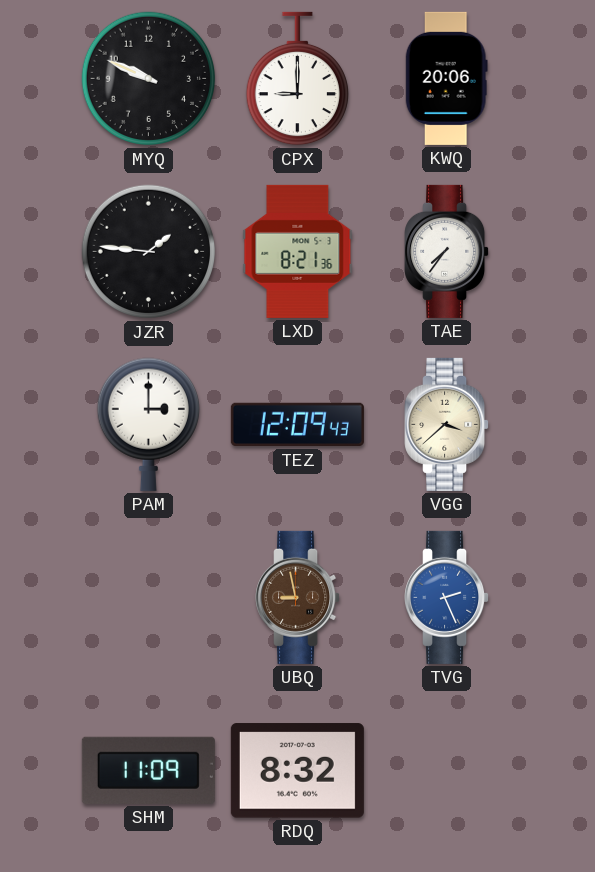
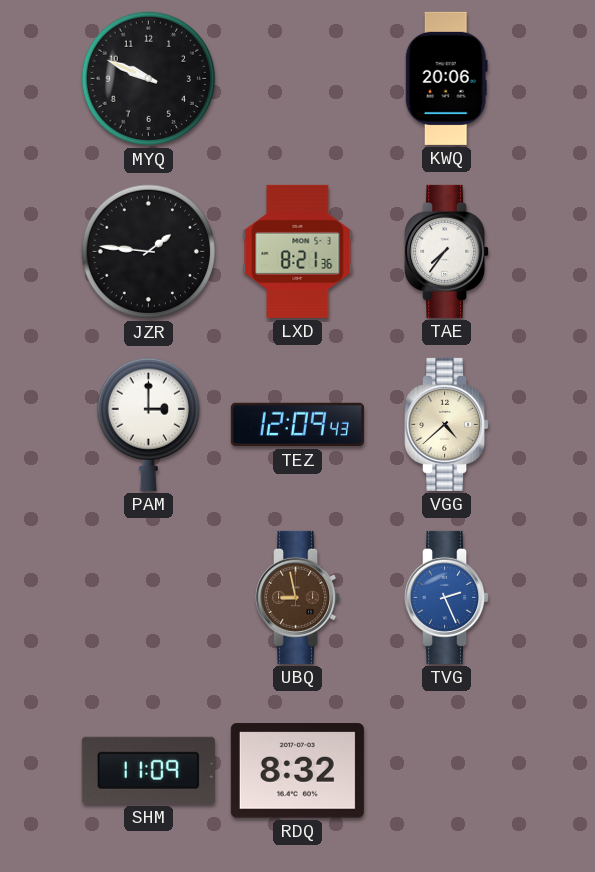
CPX: 9:00 -> none
VGG: 3:38 -> 4:38
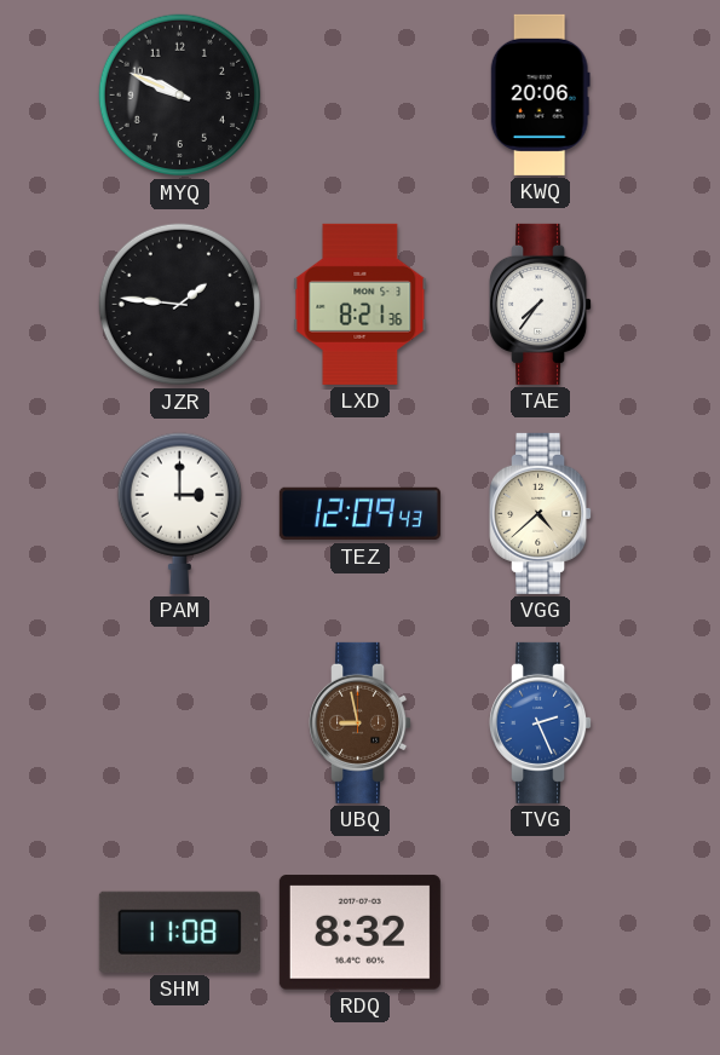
SHM: 11:09 -> 11:08
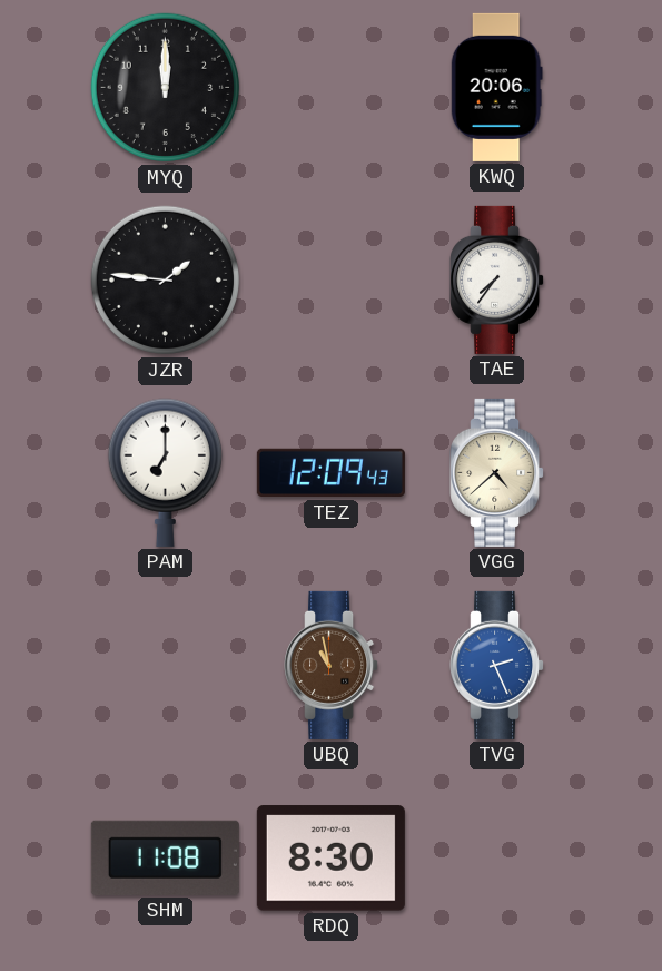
MYQ: 9:49 -> 12:00
LXD: 8:21 -> none
PAM: 3:00 -> 7:00
UBQ: 8:58 -> 10:58
RDQ: 8:32 -> 8:30
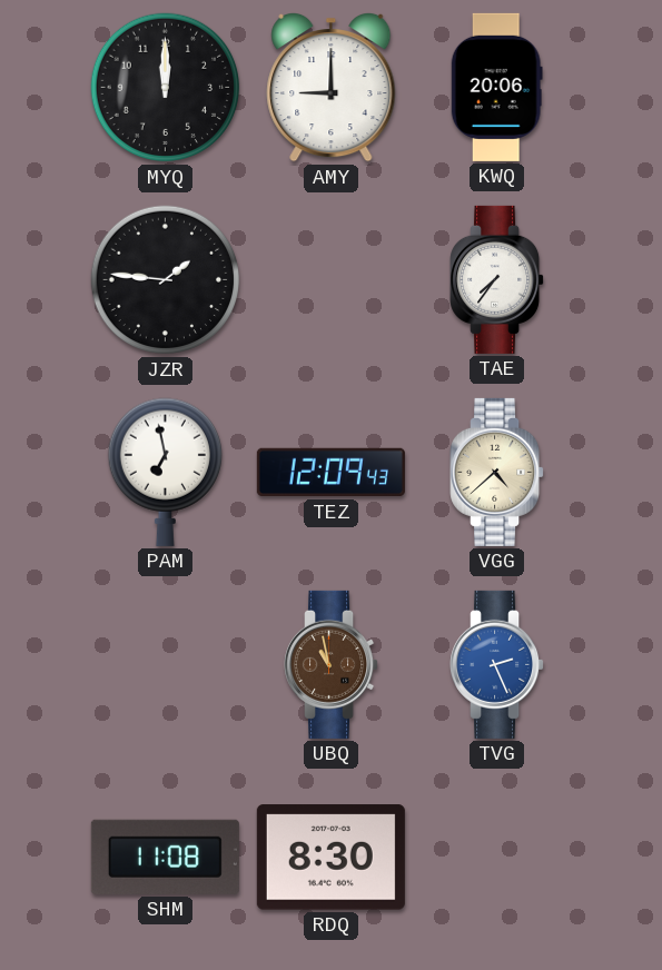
AMY: none -> 9:00
PAM: 7:00 -> 6:58
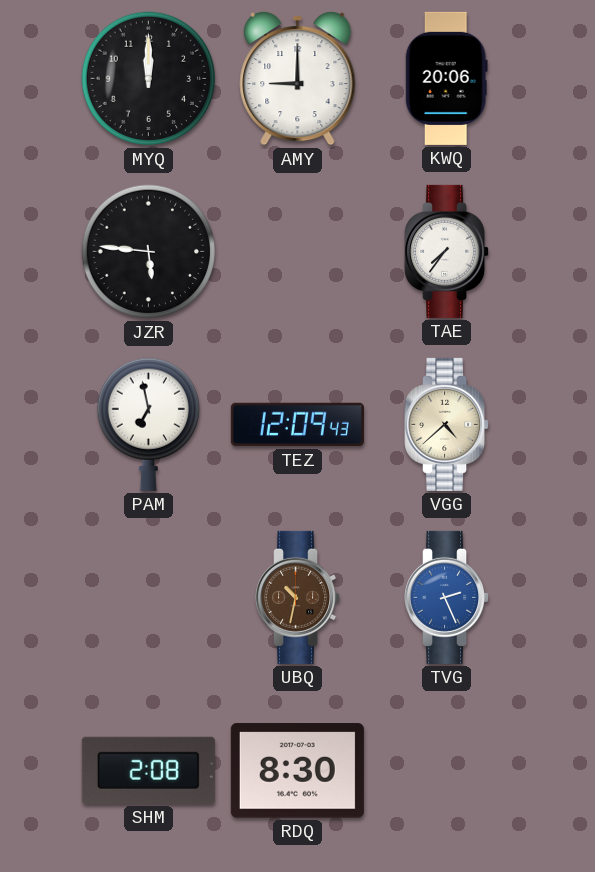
JZR: 1:46 -> 5:46
UBQ: 10:58 -> 10:32
SHM: 11:08 -> 2:08
